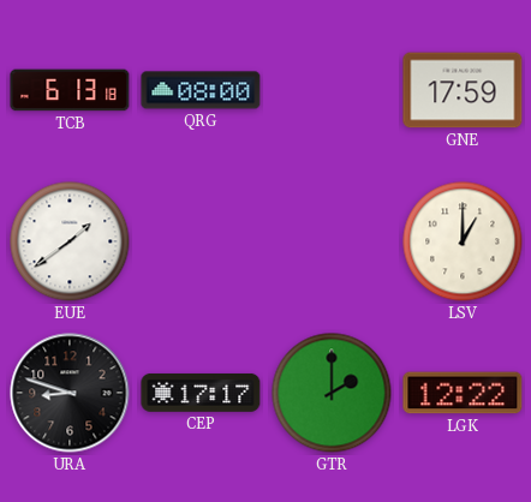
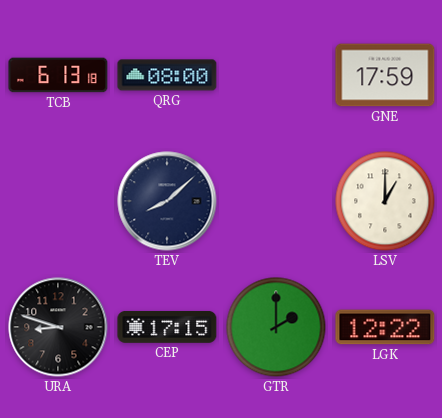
EUE: 1:39 -> none
TEV: none -> 8:08
CEP: 17:17 -> 17:15
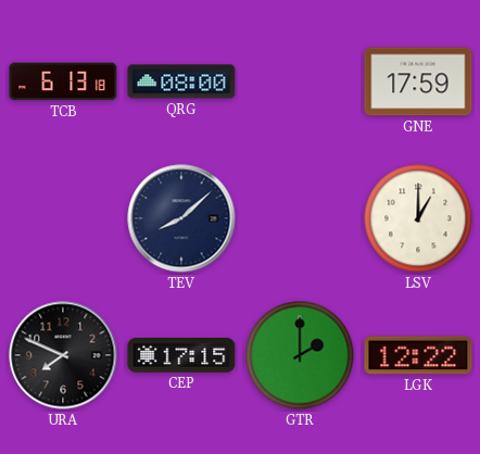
URA: 8:48 -> 7:49
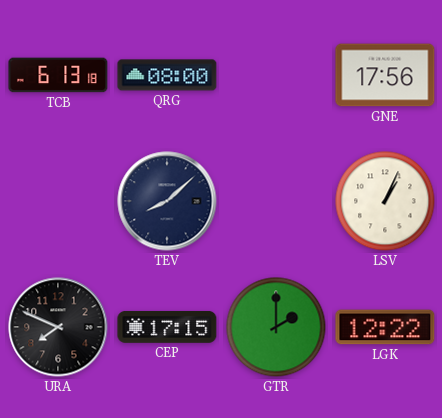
GNE: 17:59 -> 17:56
LSV: 1:00 -> 1:04
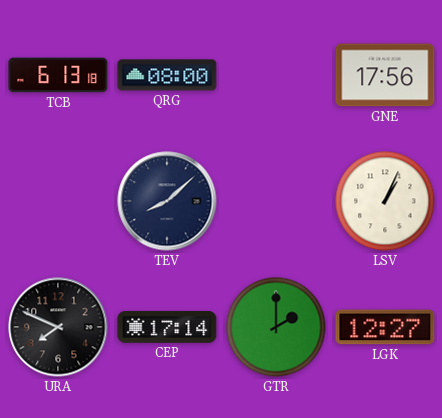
CEP: 17:15 -> 17:14
LGK: 12:22 -> 12:27
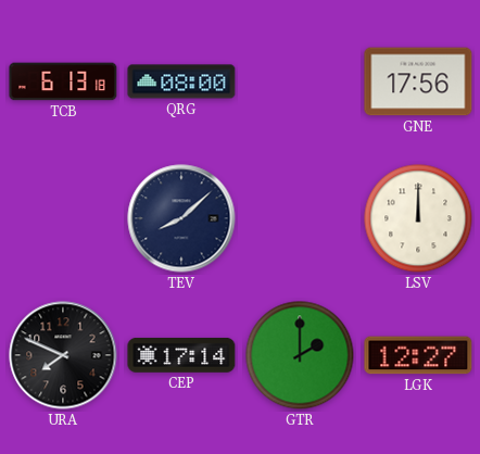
LSV: 1:04 -> 12:00
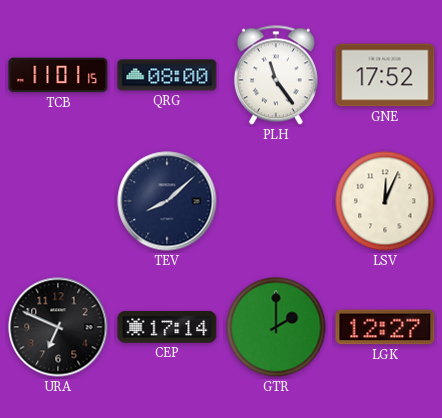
TCB: 6:13 -> 11:01
PLH: none -> 11:24
GNE: 17:56 -> 17:52
LSV: 12:00 -> 12:04
URA: 7:49 -> 6:49
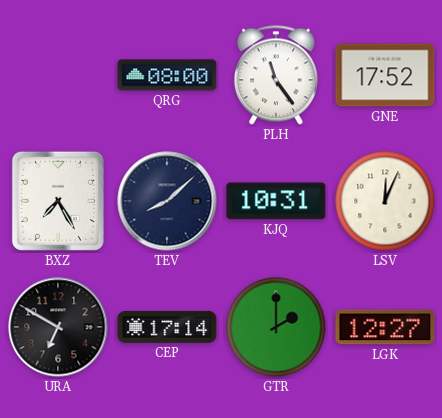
TCB: 11:01 -> none
BXZ: none -> 7:25
KJQ: none -> 10:31
URA: 6:49 -> 6:50
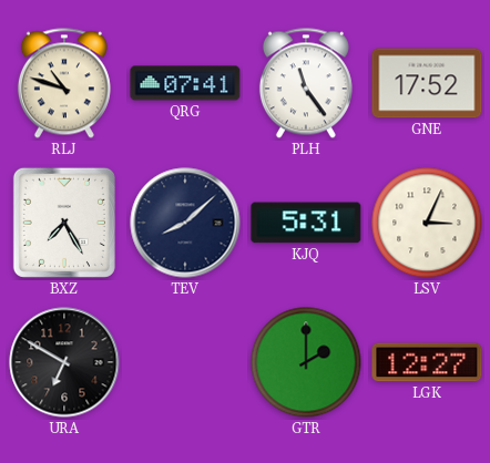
RLJ: none -> 10:48
QRG: 08:00 -> 07:41
KJQ: 10:31 -> 5:31
LSV: 12:04 -> 3:04
CEP: 17:14 -> none
